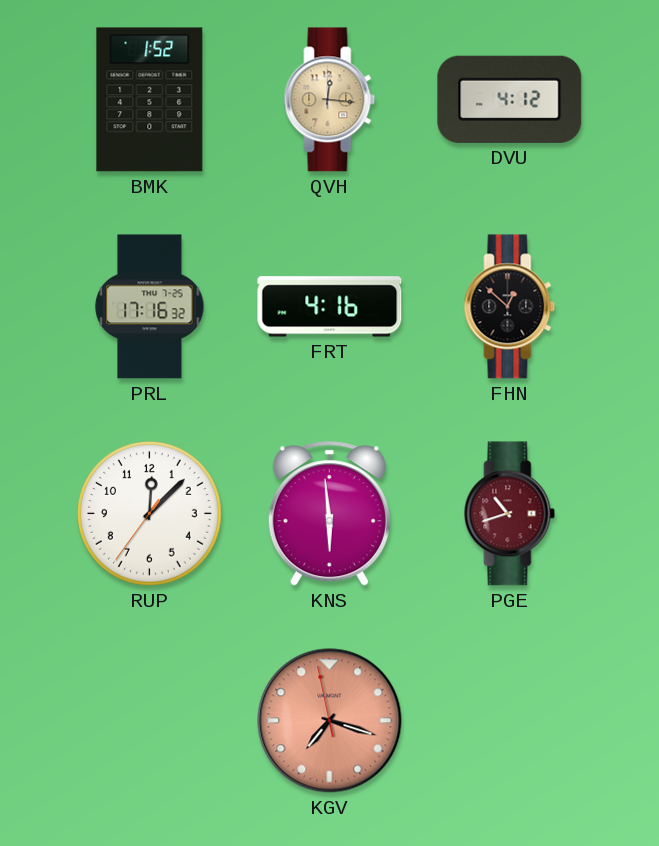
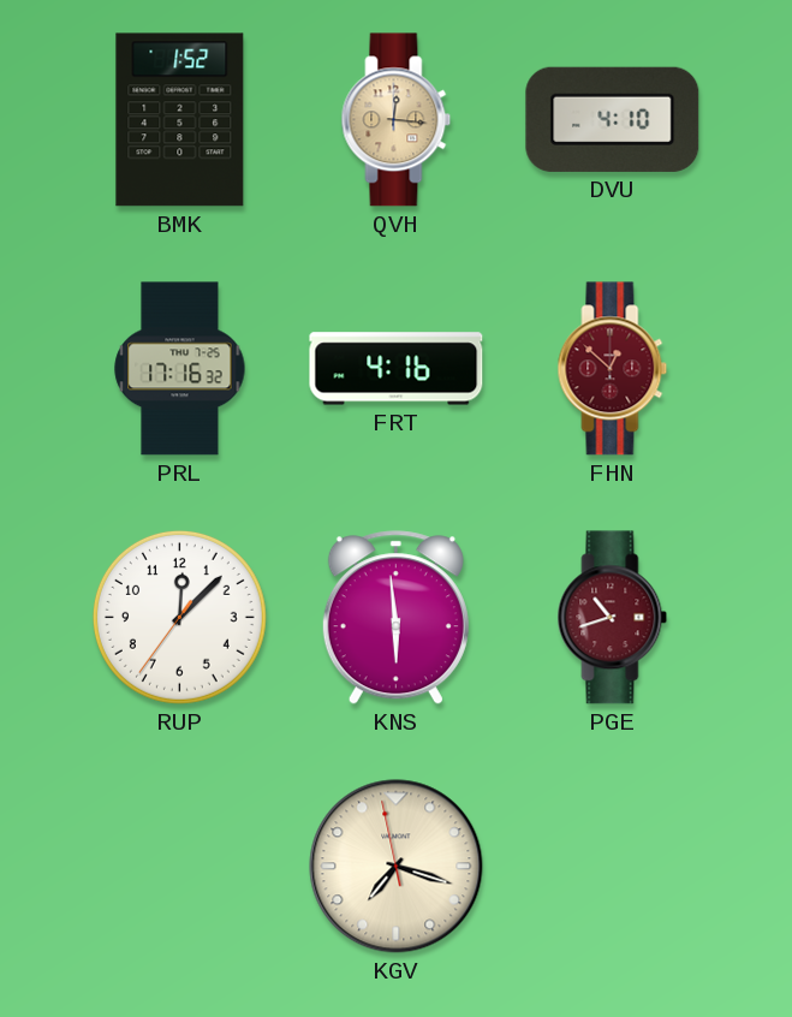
DVU: 4:12 -> 4:10
FHN dial: black -> burgundy
KGV dial: salmon -> cream
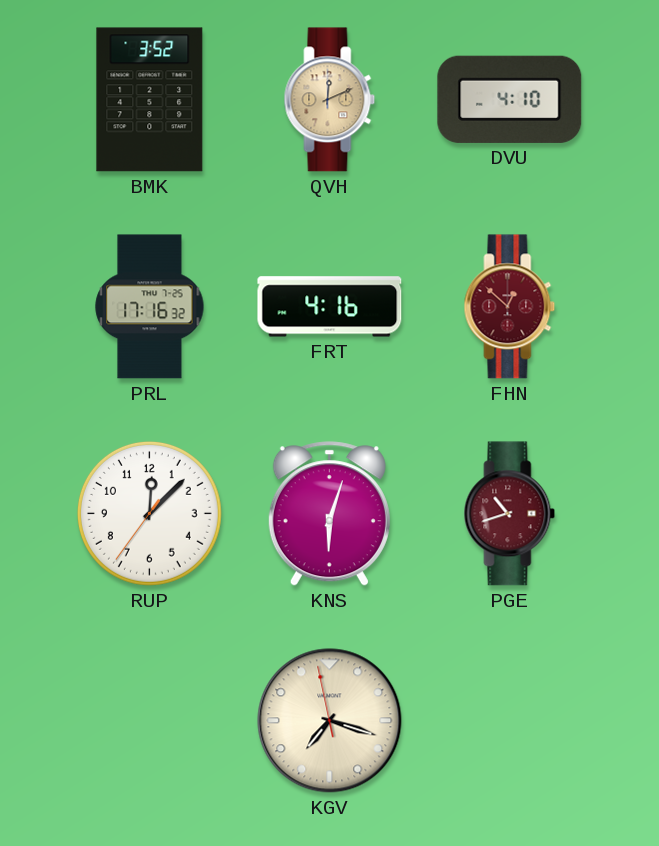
BMK: 1:52 -> 3:52
QVH: 12:16 -> 12:11
KNS: 5:59 -> 6:03
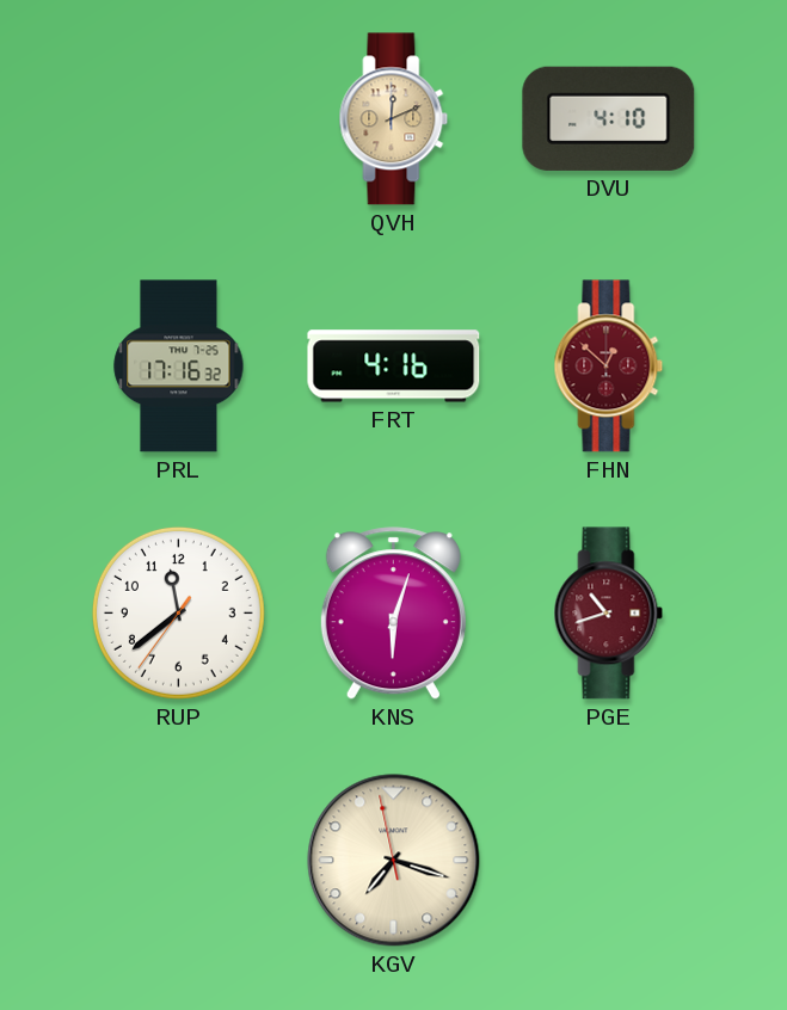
BMK: 3:52 -> none
RUP: 12:07 -> 11:38
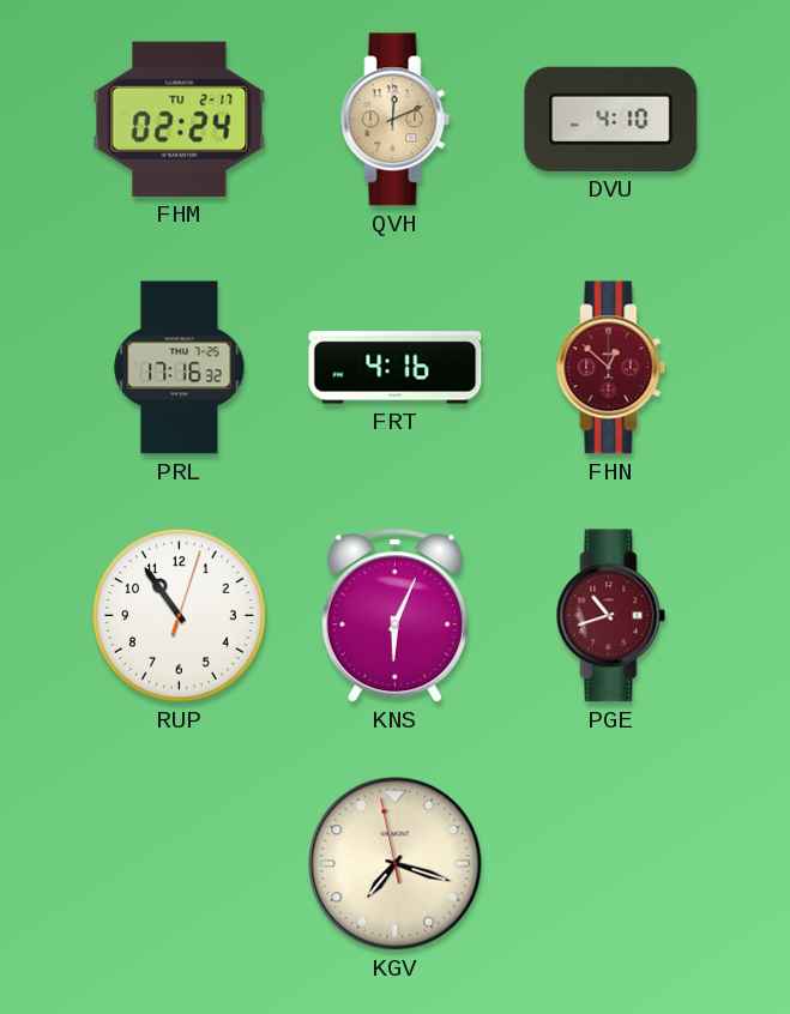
FHM: none -> 02:24
RUP: 11:38 -> 10:54
KNS: 6:03 -> 6:04
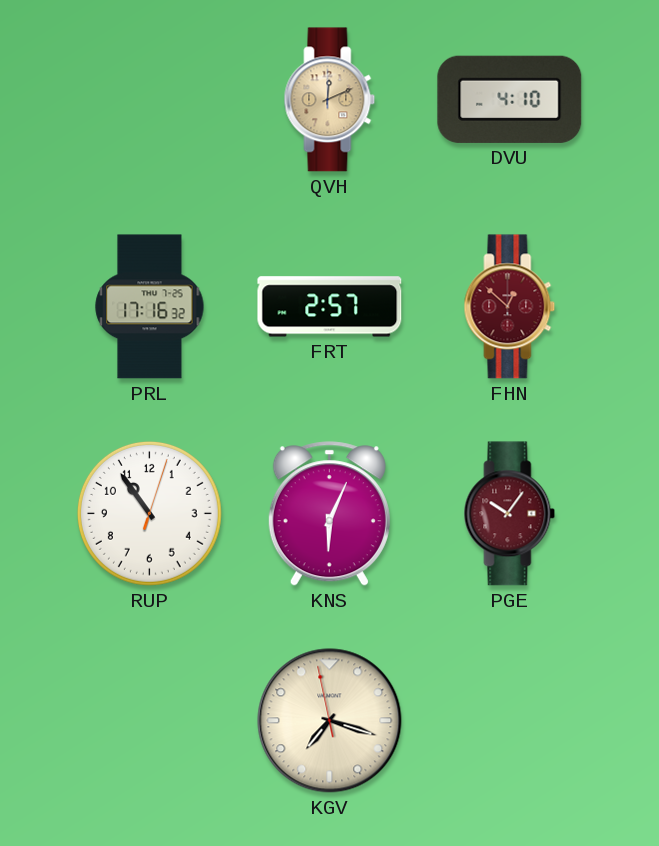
FHM: 02:24 -> none
FRT: 4:16 -> 2:57
PGE: 10:42 -> 10:06
